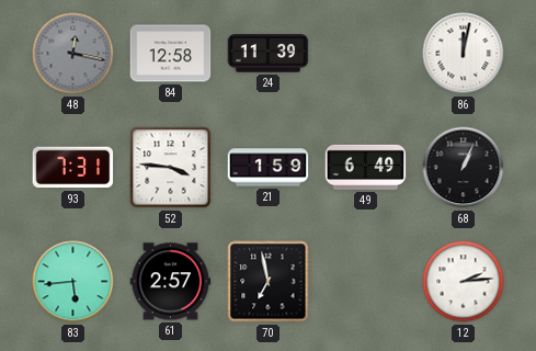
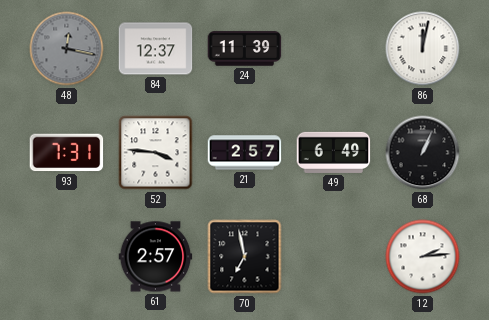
84: 12:58 -> 12:37
21: 1:59 -> 2:57
83: 5:44 -> none
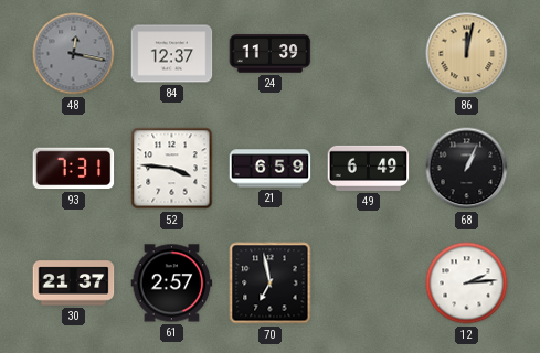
86 dial: white -> champagne
21: 2:57 -> 6:59
30: none -> 21:37
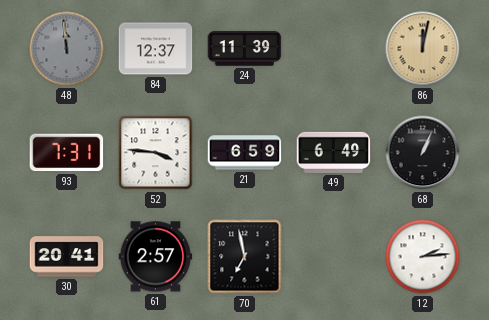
48: 12:17 -> 11:59
30: 21:37 -> 20:41
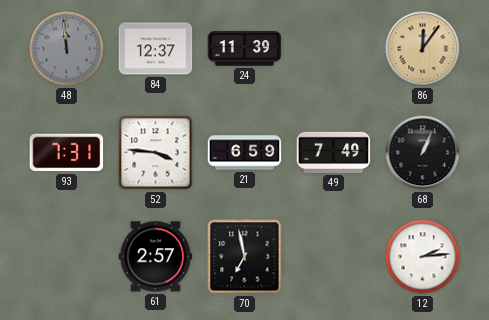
86: 12:02 -> 12:06
49: 6:49 -> 7:49
30: 20:41 -> none
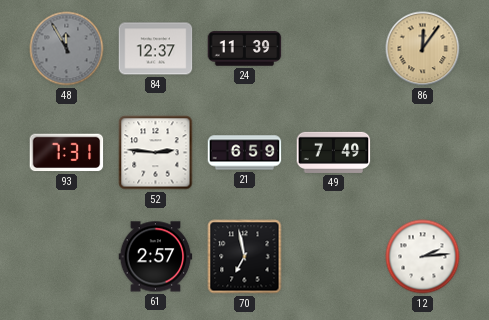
48: 11:59 -> 11:55
52: 3:46 -> 2:46
68: 1:04 -> none
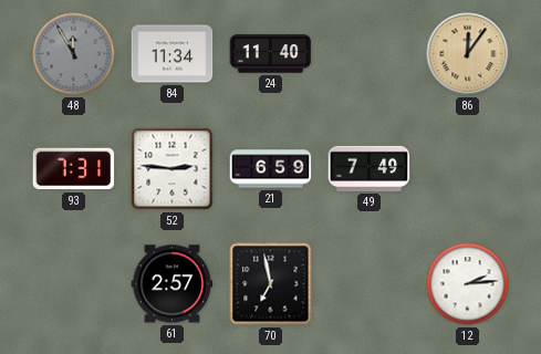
84: 12:37 -> 11:34
24: 11:39 -> 11:40
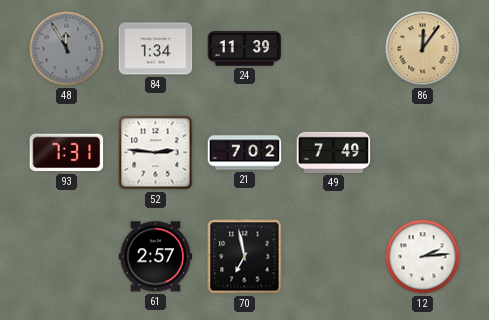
84: 11:34 -> 1:34
24: 11:40 -> 11:39
21: 6:59 -> 7:02
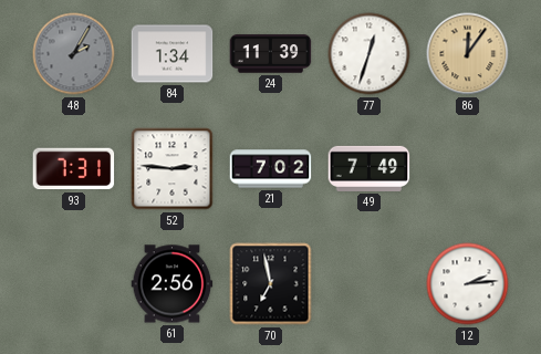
48: 11:55 -> 2:05
77: none -> 12:33
61: 2:57 -> 2:56
